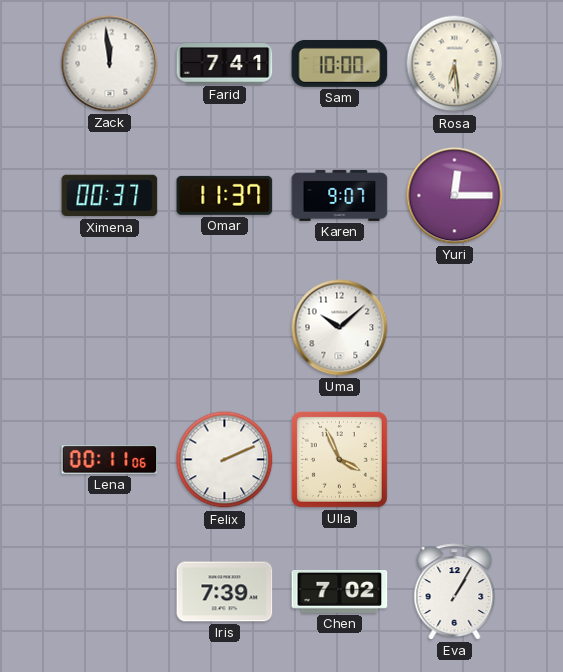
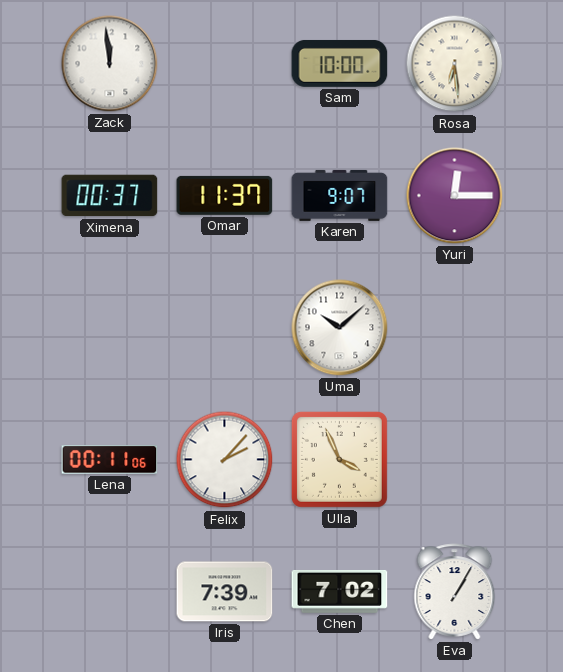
Farid: 7:41 -> none
Felix: 2:11 -> 2:07
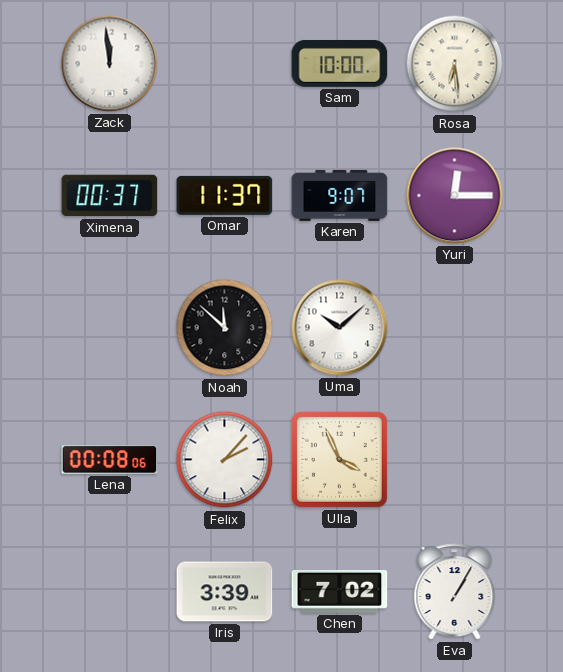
Noah: none -> 11:52
Lena: 00:11 -> 00:08
Iris: 7:39 -> 3:39
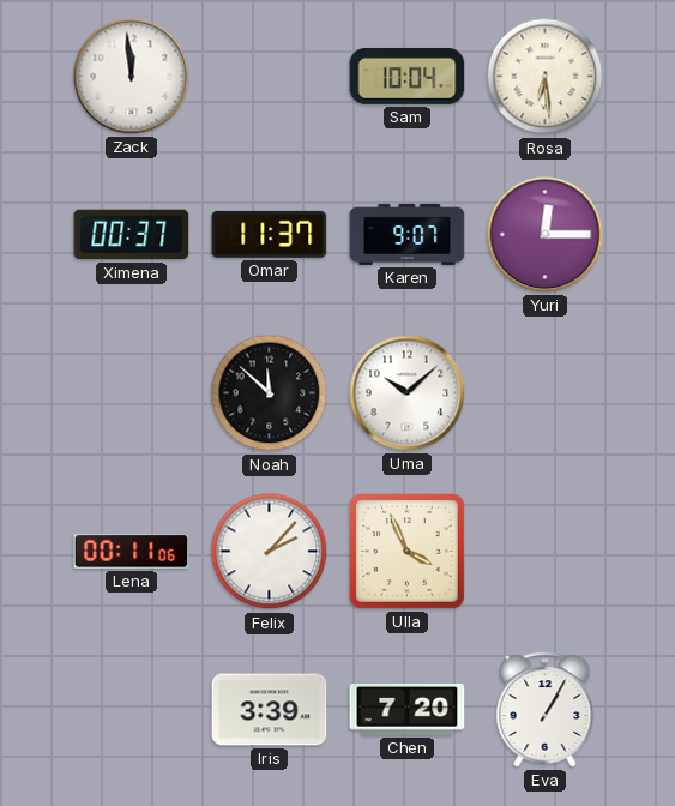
Sam: 10:00 -> 10:04
Lena: 00:08 -> 00:11
Chen: 7:02 -> 7:20
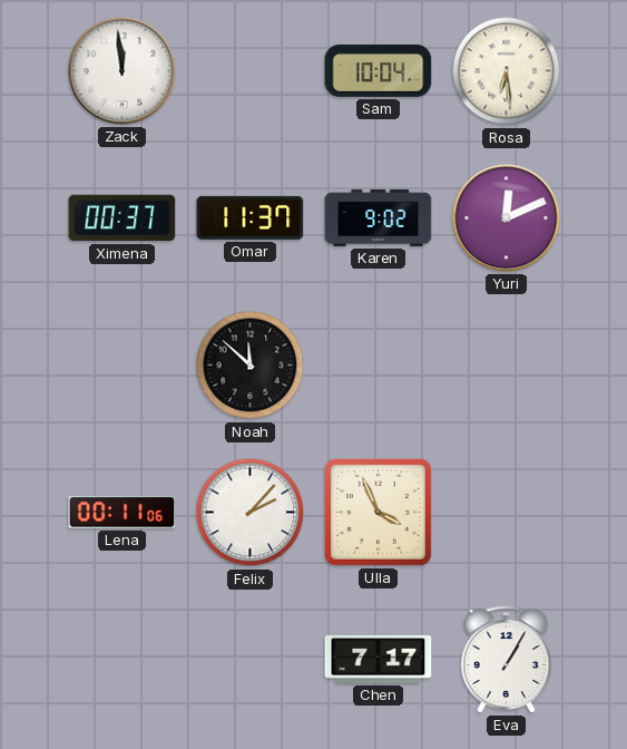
Karen: 9:07 -> 9:02
Yuri: 12:15 -> 12:11
Uma: 10:08 -> none
Iris: 3:39 -> none
Chen: 7:20 -> 7:17
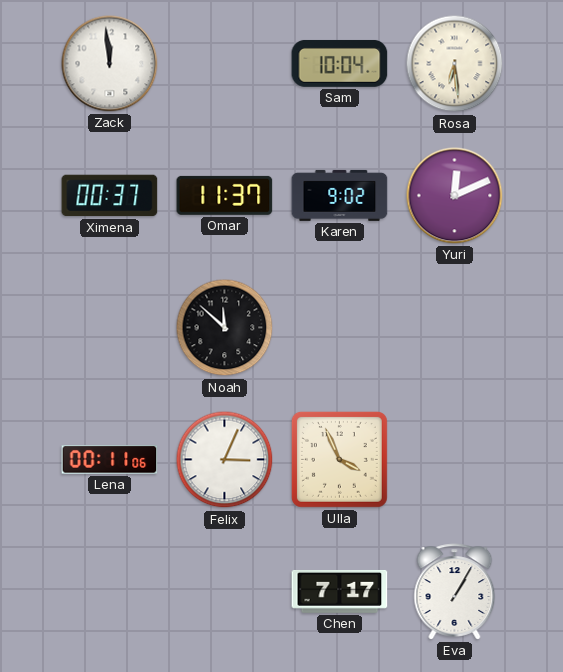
Felix: 2:07 -> 3:04
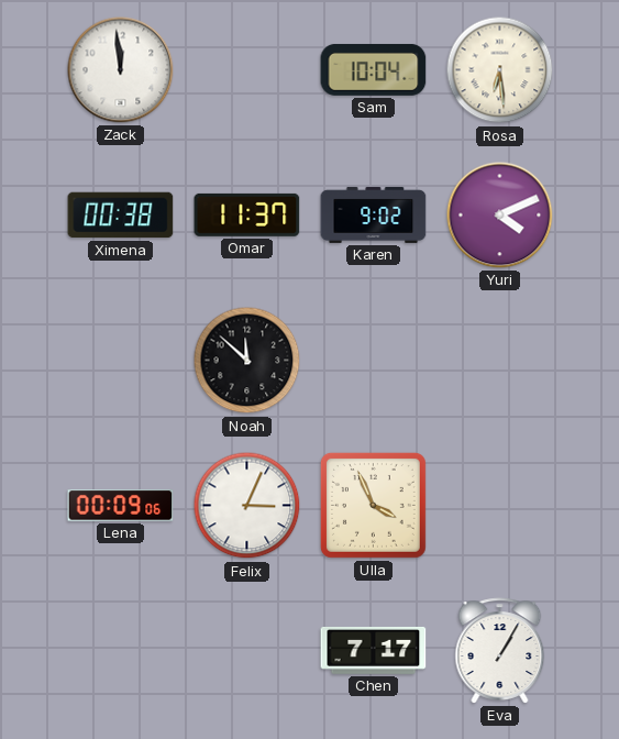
Ximena: 00:37 -> 00:38
Yuri: 12:11 -> 4:11
Lena: 00:11 -> 00:09
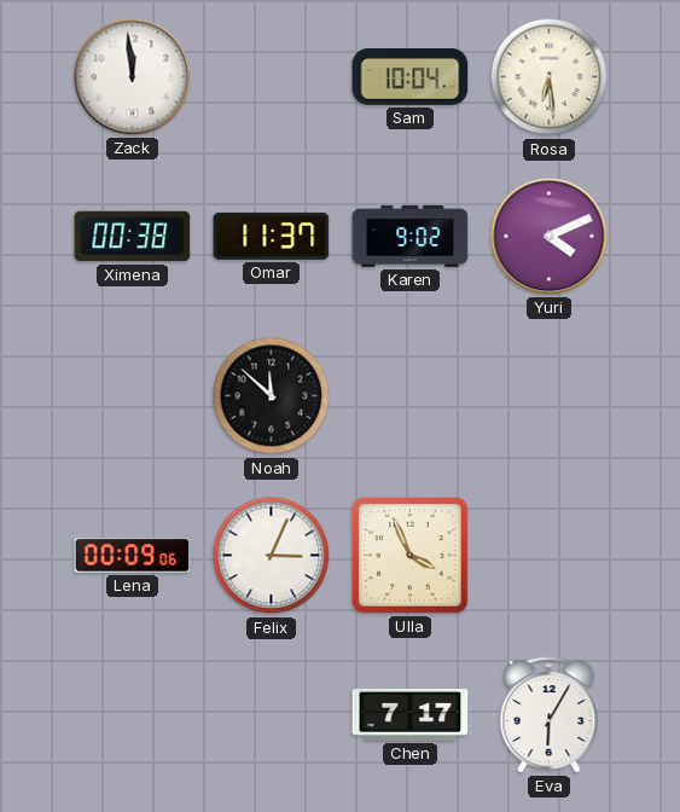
Eva: 1:05 -> 6:05
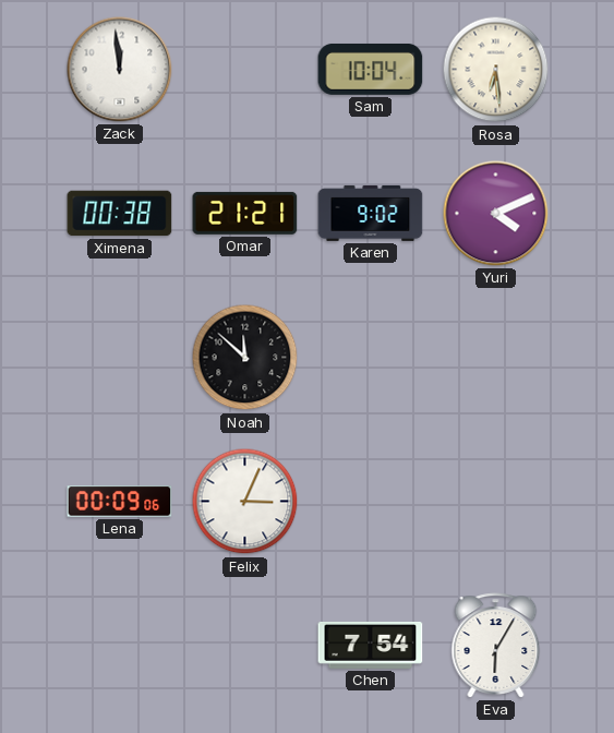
Omar: 11:37 -> 21:21
Ulla: 3:56 -> none
Chen: 7:17 -> 7:54
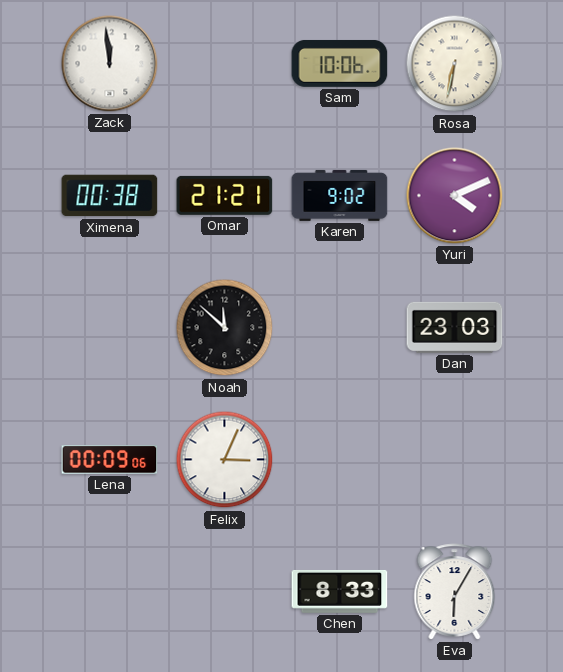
Sam: 10:04 -> 10:06
Rosa: 6:29 -> 6:32
Dan: none -> 23:03
Chen: 7:54 -> 8:33
